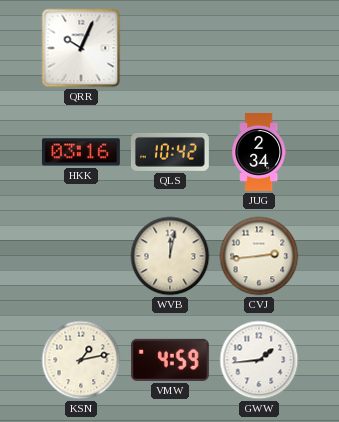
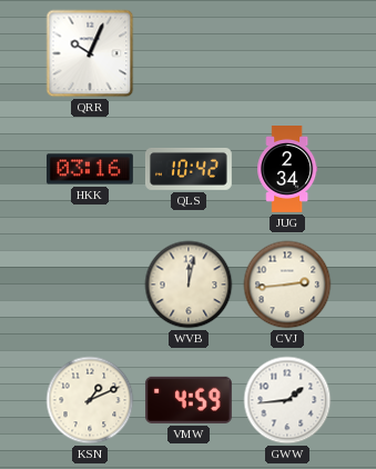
KSN: 1:13 -> 1:11
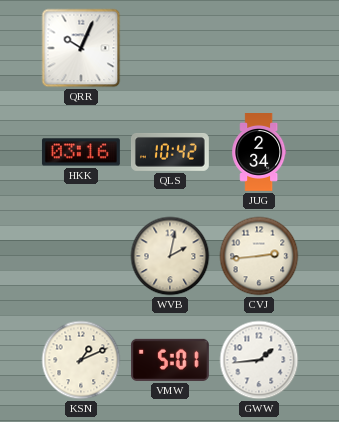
WVB: 12:02 -> 2:02
VMW: 4:59 -> 5:01
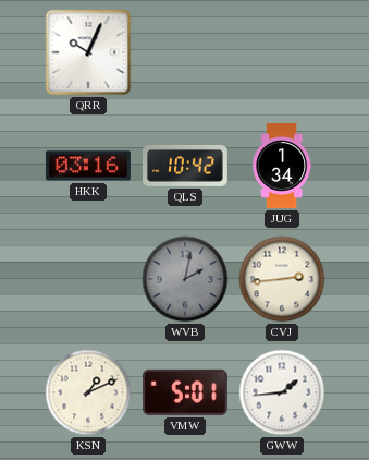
JUG: 2:34 -> 1:34
WVB dial: cream -> grey
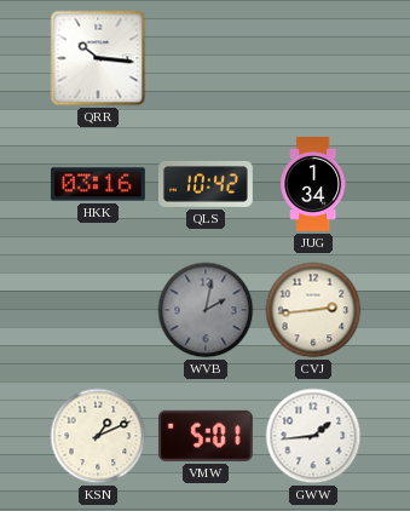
QRR: 10:04 -> 10:16
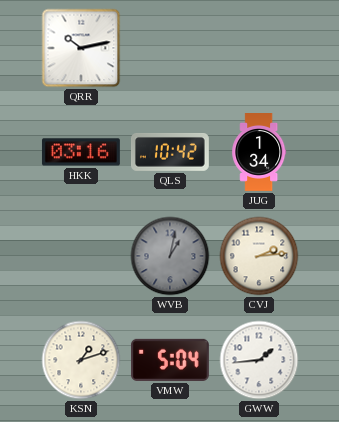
QRR: 10:16 -> 10:13
WVB: 2:02 -> 1:02
CVJ: 2:44 -> 2:14
KSN: 1:11 -> 1:12
VMW: 5:01 -> 5:04
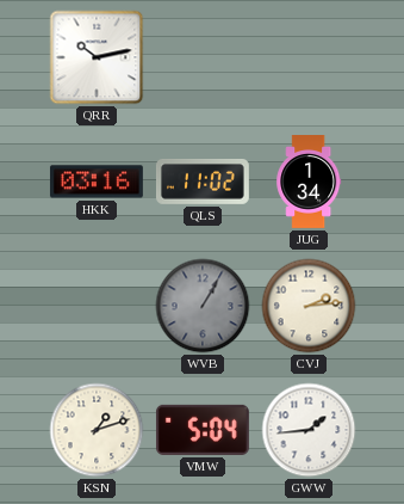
QLS: 10:42 -> 11:02
WVB: 1:02 -> 1:05
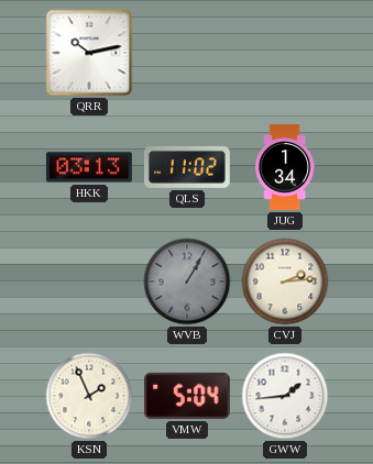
HKK: 03:16 -> 03:13
KSN: 1:12 -> 1:56
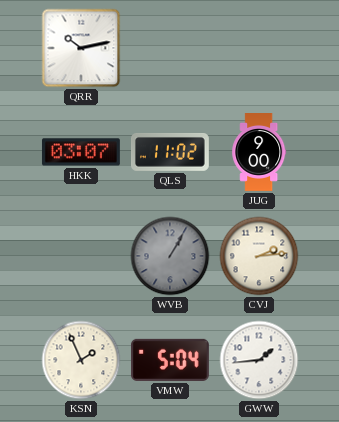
HKK: 03:13 -> 03:07
JUG: 1:34 -> 9:00
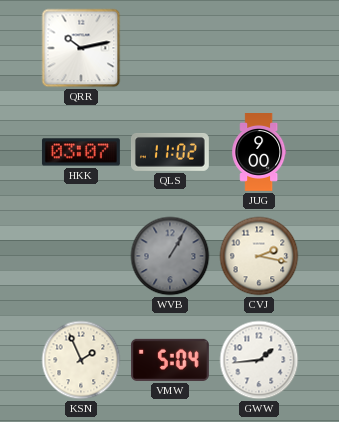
CVJ: 2:14 -> 2:17
